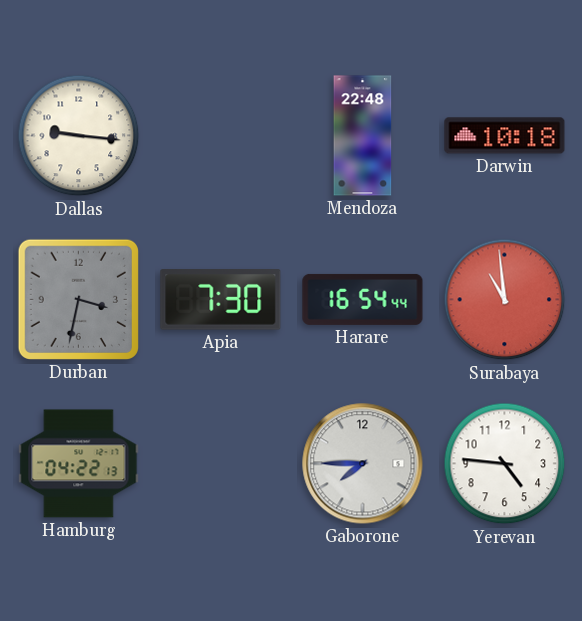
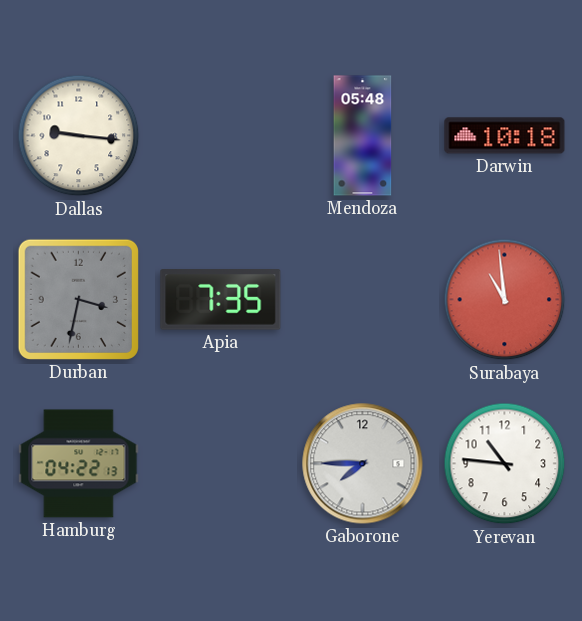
Mendoza: 22:48 -> 05:48
Apia: 7:30 -> 7:35
Harare: 16:54 -> none
Yerevan: 4:46 -> 10:46
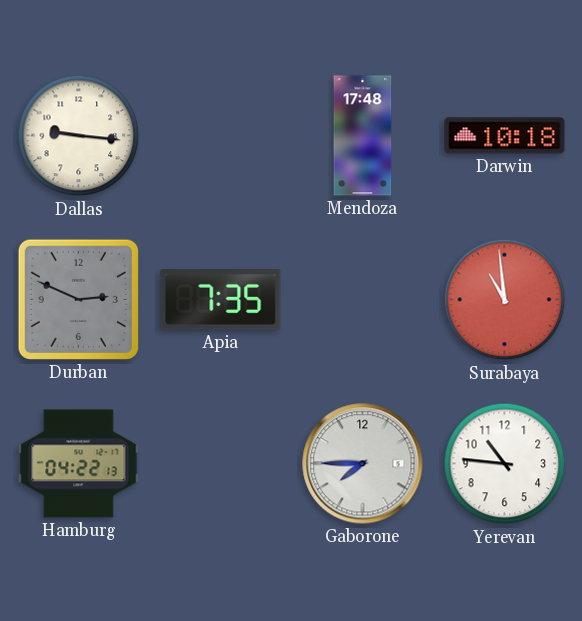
Mendoza: 05:48 -> 17:48
Durban: 3:32 -> 2:49
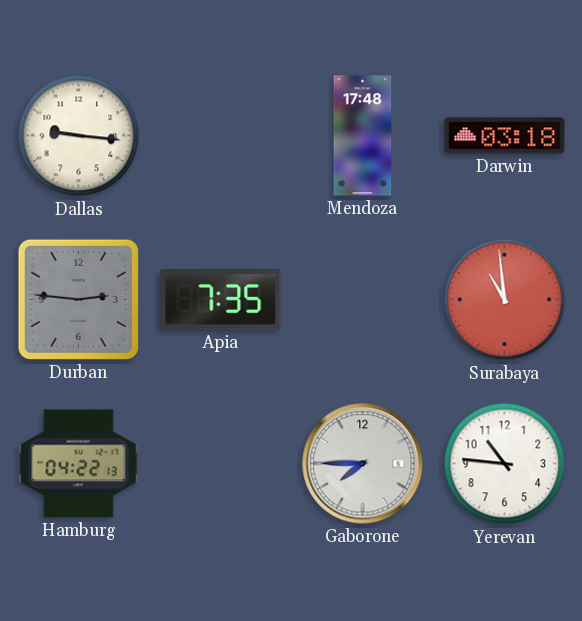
Darwin: 10:18 -> 03:18
Durban: 2:49 -> 2:46
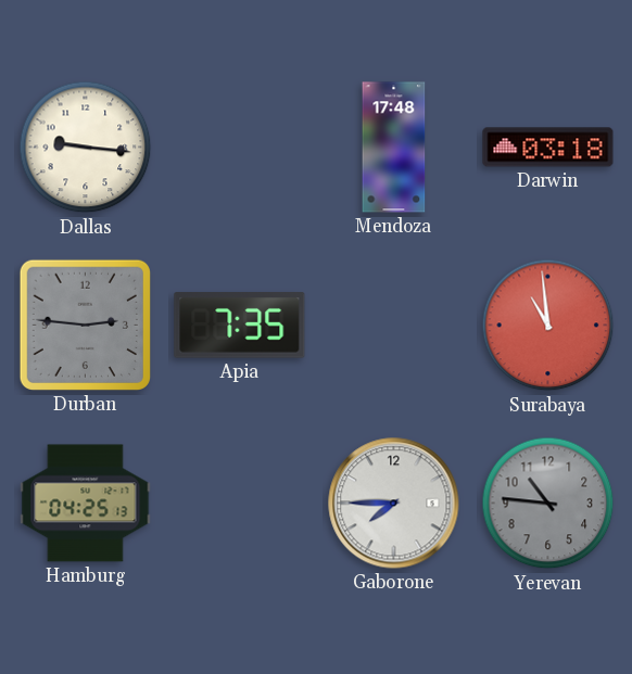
Hamburg: 04:22 -> 04:25
Yerevan dial: white -> grey
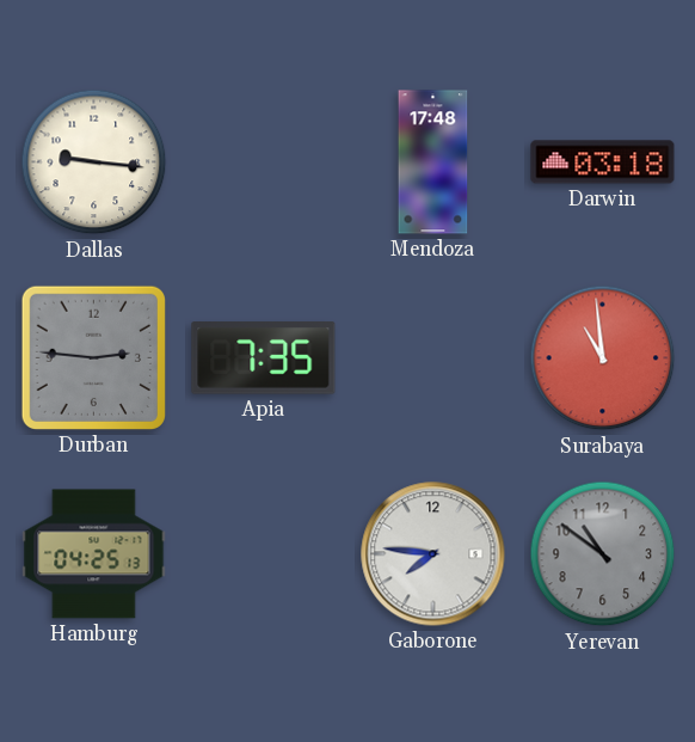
Gaborone: 7:45 -> 7:46
Yerevan: 10:46 -> 10:51
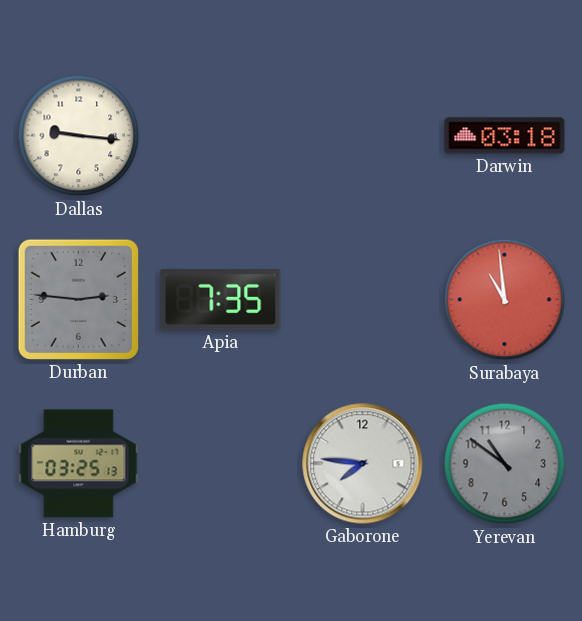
Mendoza: 17:48 -> none
Hamburg: 04:25 -> 03:25
